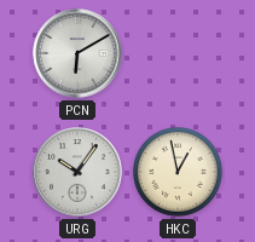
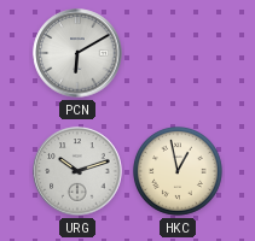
URG: 10:06 -> 10:12
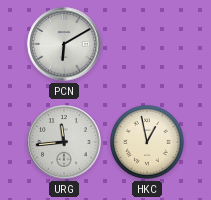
URG: 10:12 -> 11:44
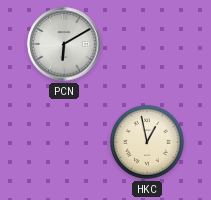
URG: 11:44 -> none
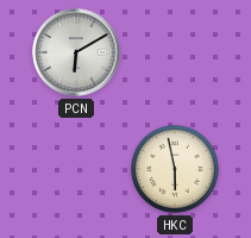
HKC: 12:58 -> 5:58
